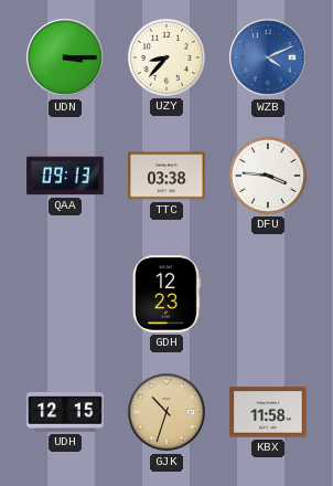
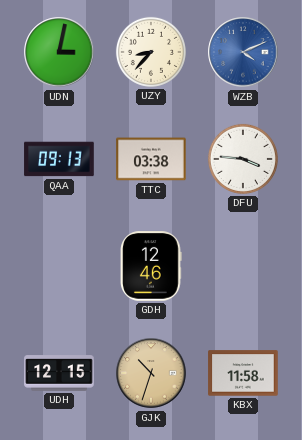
UDN: 3:15 -> 3:02
GDH: 12:23 -> 12:46
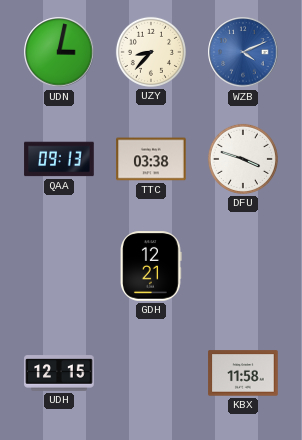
DFU: 3:46 -> 3:48
GDH: 12:46 -> 12:21
GJK: 10:33 -> none
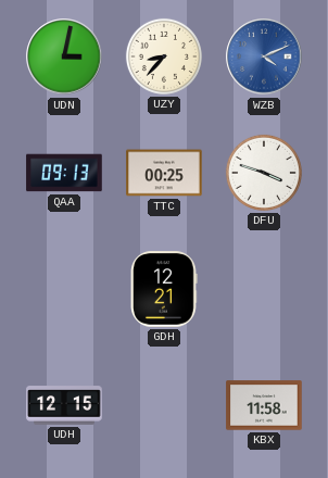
TTC: 03:38 -> 00:25
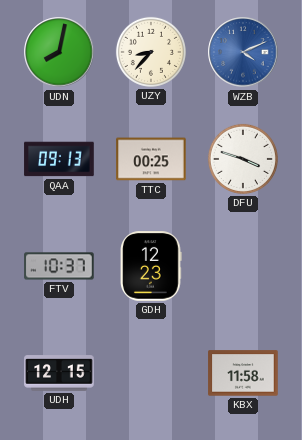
UDN: 3:02 -> 8:02
FTV: none -> 10:37
GDH: 12:21 -> 12:23
